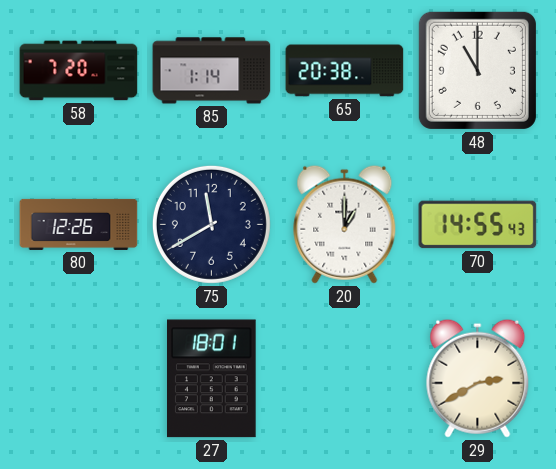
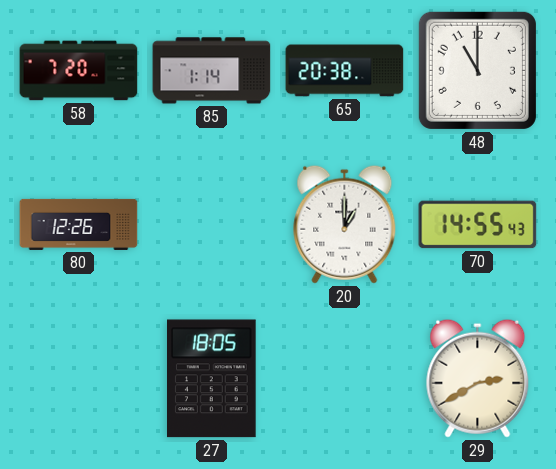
75: 11:40 -> none
27: 18:01 -> 18:05
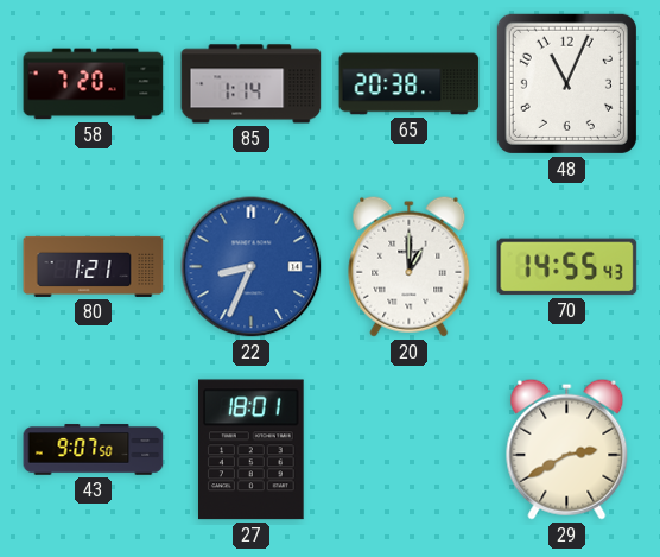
48: 11:00 -> 11:04
80: 12:26 -> 1:21
22: none -> 8:34
43: none -> 9:07
27: 18:05 -> 18:01
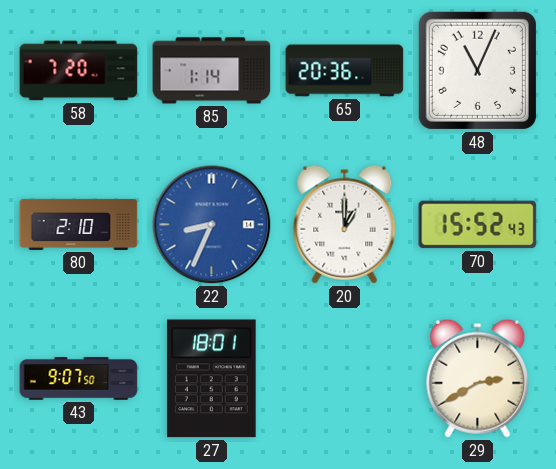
65: 20:38 -> 20:36
80: 1:21 -> 2:10
70: 14:55 -> 15:52
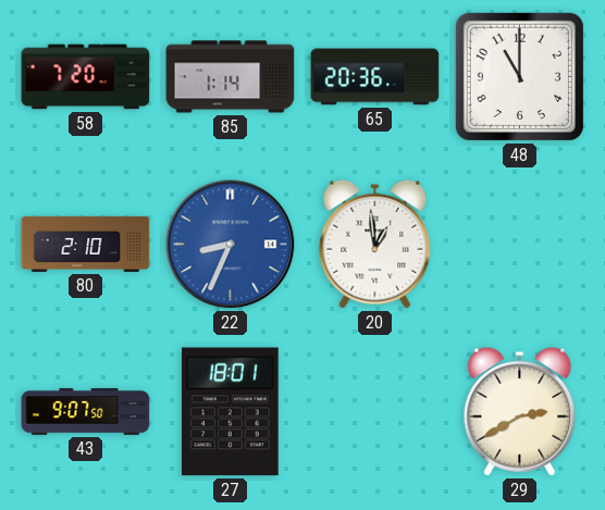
48: 11:04 -> 11:00
20: 1:00 -> 12:59
70: 15:52 -> none
